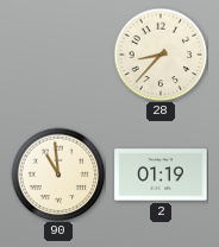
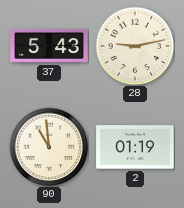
37: none -> 5:43
28: 8:37 -> 9:13
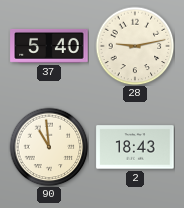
37: 5:43 -> 5:40
2: 01:19 -> 18:43
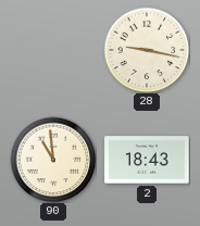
37: 5:40 -> none
28: 9:13 -> 9:17
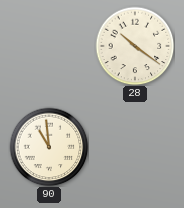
28: 9:17 -> 10:21
2: 18:43 -> none
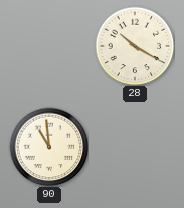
28: 10:21 -> 10:20
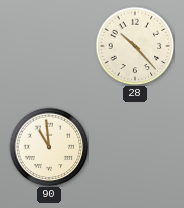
28: 10:20 -> 10:23
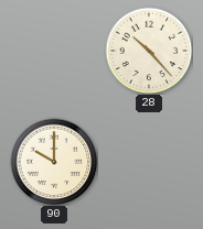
90: 10:59 -> 10:00
